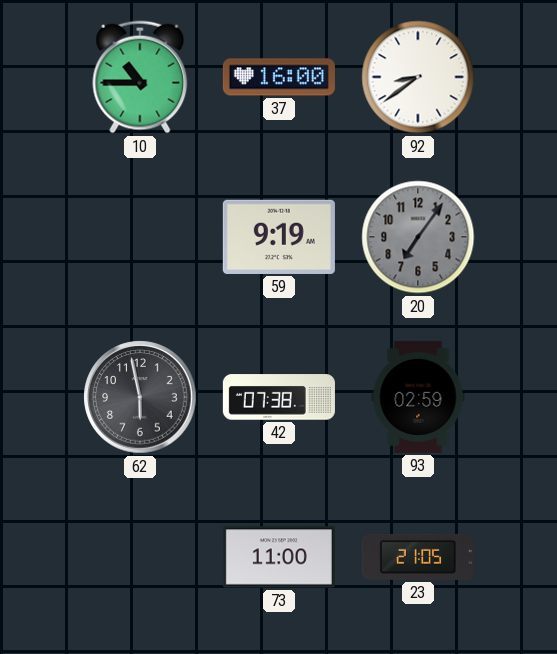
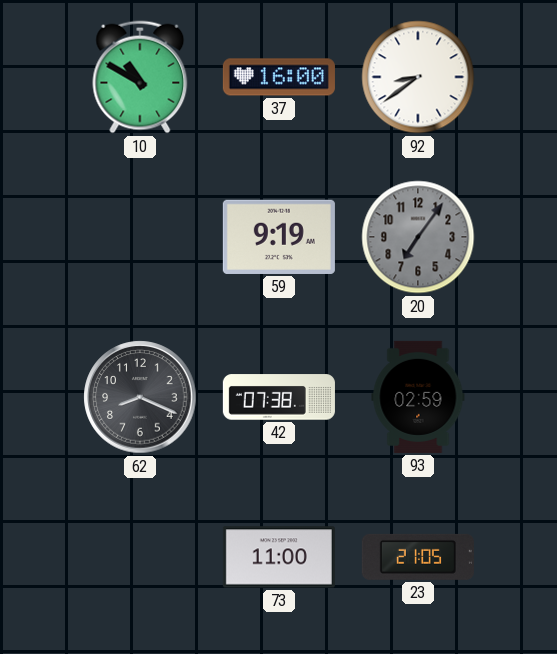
10: 10:45 -> 10:50
62: 5:58 -> 8:19
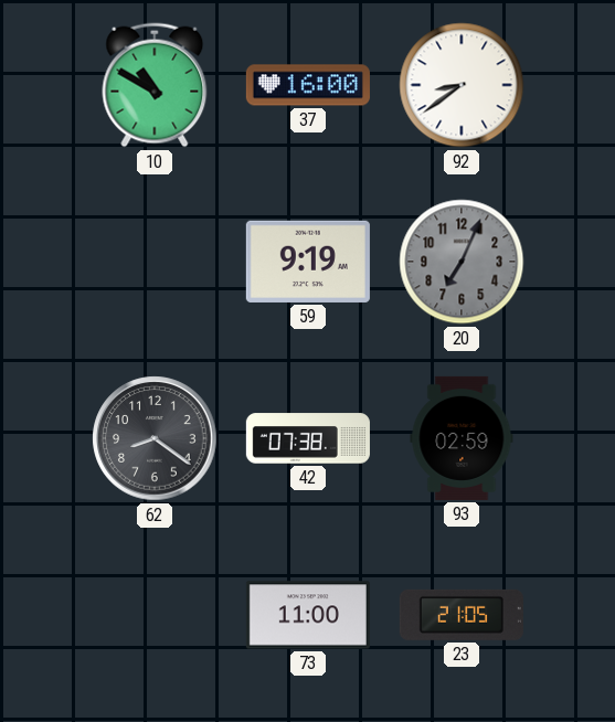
20: 7:06 -> 7:04
62: 8:19 -> 8:21
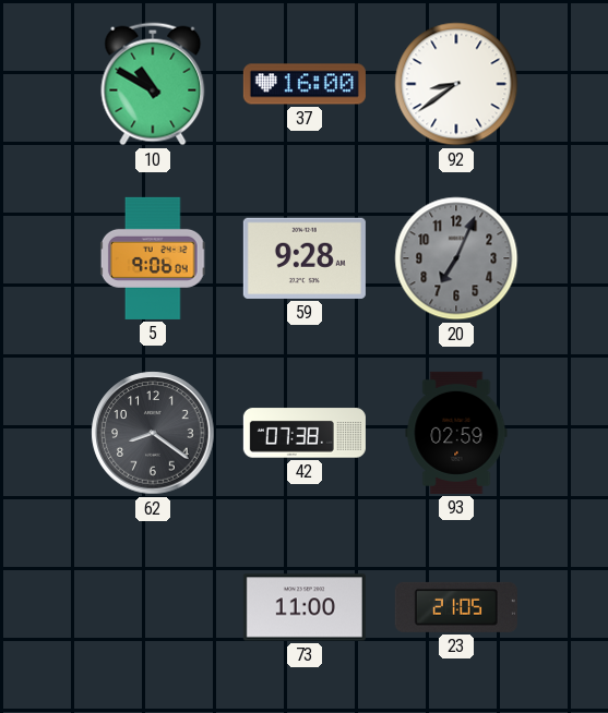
5: none -> 9:06
59: 9:19 -> 9:28
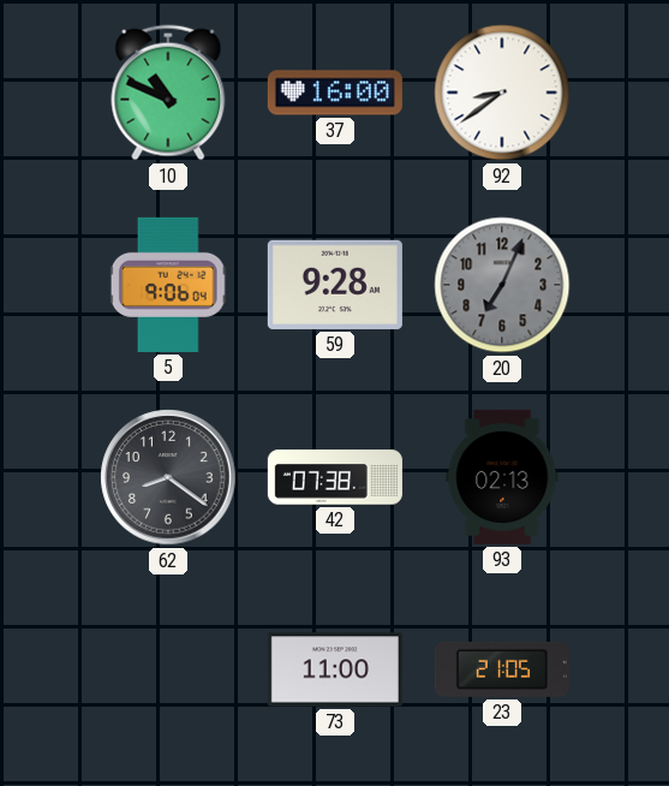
10: 10:50 -> 10:49
93: 02:59 -> 02:13
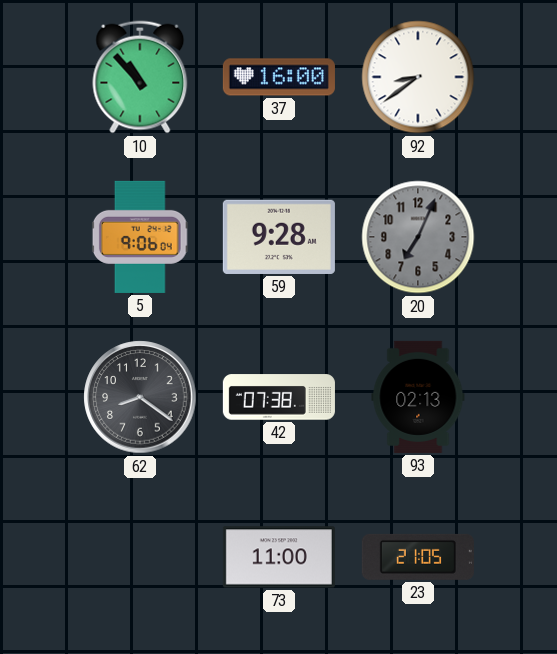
10: 10:49 -> 10:53
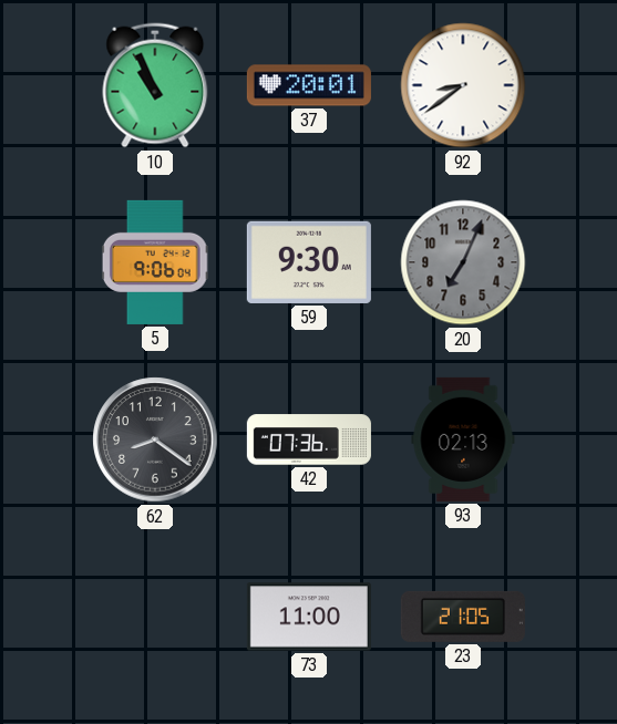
10: 10:53 -> 10:56
37: 16:00 -> 20:01
59: 9:28 -> 9:30
42: 07:38 -> 07:36
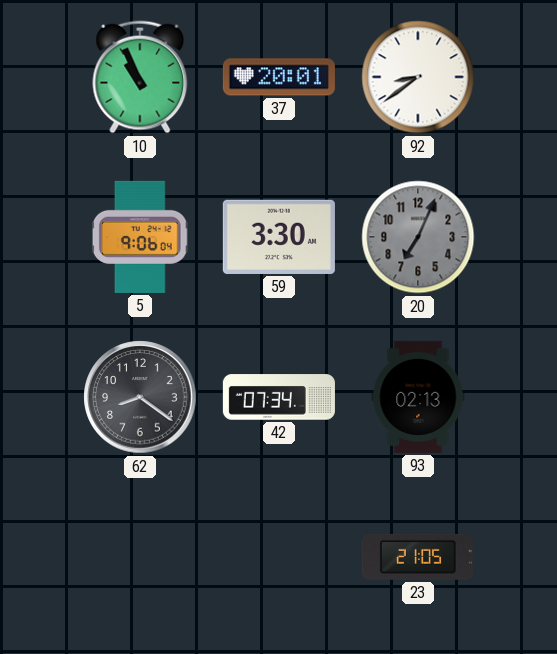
59: 9:30 -> 3:30
42: 07:36 -> 07:34
73: 11:00 -> none
